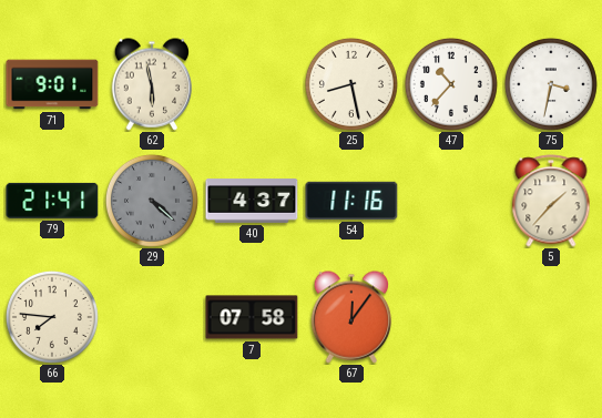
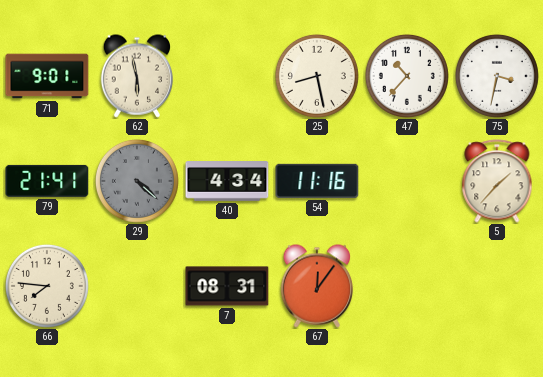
40: 4:37 -> 4:34
7: 07:58 -> 08:31
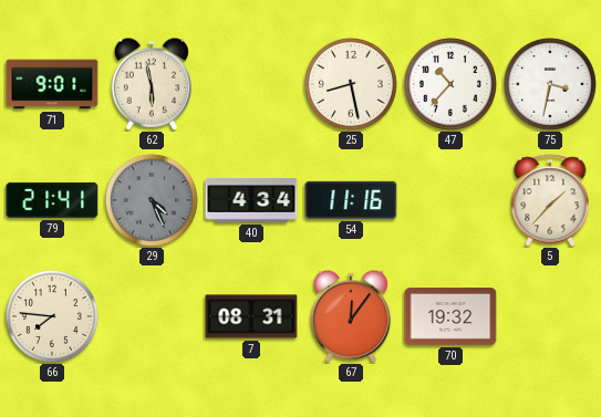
29: 4:22 -> 4:26
70: none -> 19:32
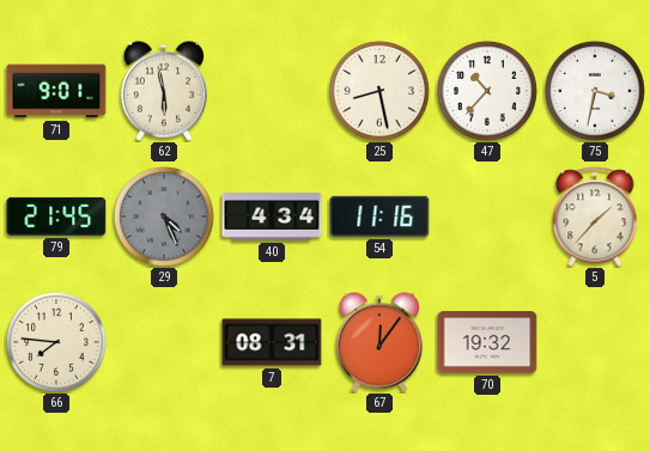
79: 21:41 -> 21:45
